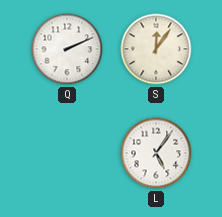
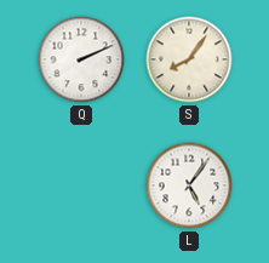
S: 12:06 -> 8:06
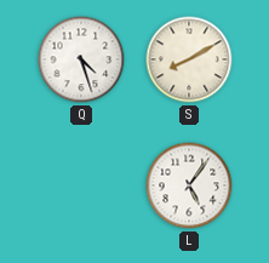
Q: 2:11 -> 4:27
S: 8:06 -> 8:10
